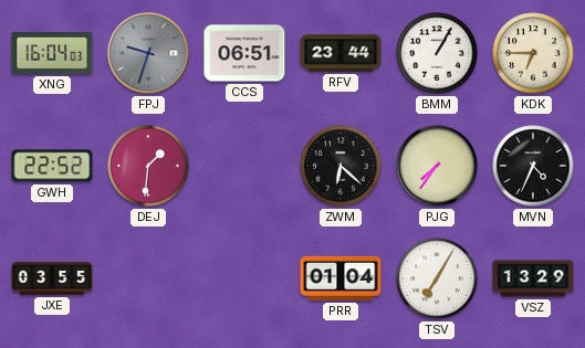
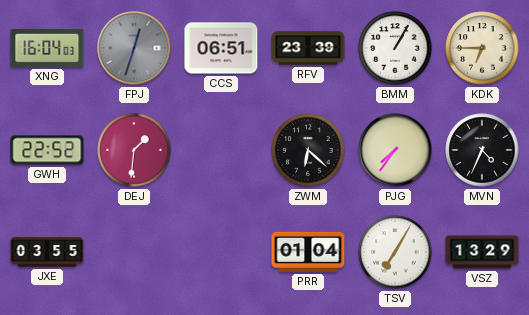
FPJ: 9:33 -> 12:33
RFV: 23:44 -> 23:39
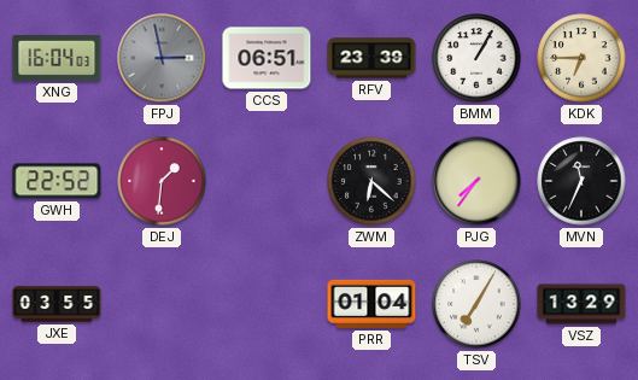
FPJ: 12:33 -> 2:58
MVN: 4:34 -> 11:34
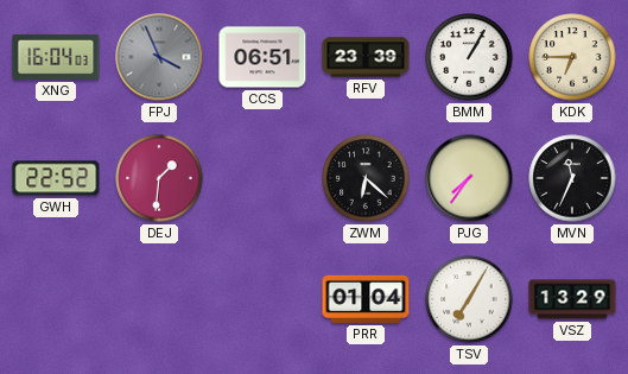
FPJ: 2:58 -> 3:56
JXE: 03:55 -> none
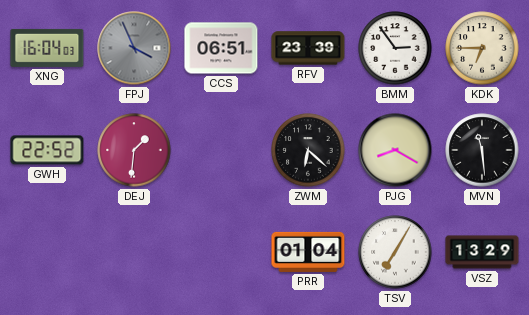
BMM: 1:05 -> 2:54
PJG: 7:36 -> 8:20
MVN: 11:34 -> 11:29
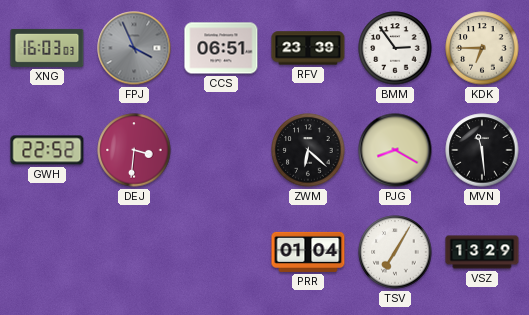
XNG: 16:04 -> 16:03
DEJ: 1:31 -> 3:31
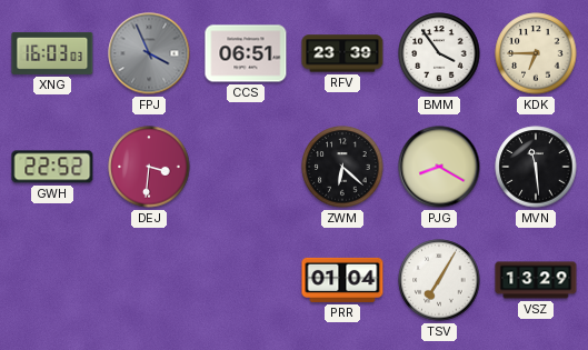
BMM: 2:54 -> 3:54
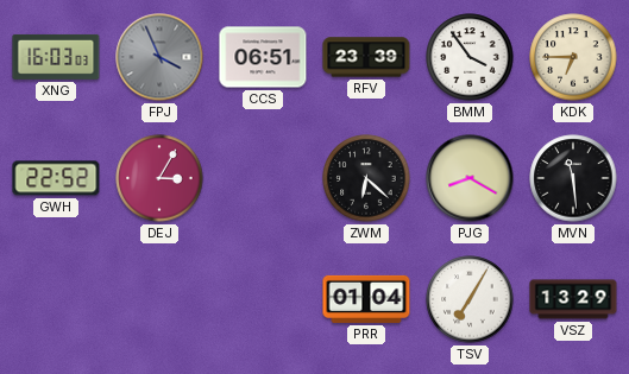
DEJ: 3:31 -> 3:05
